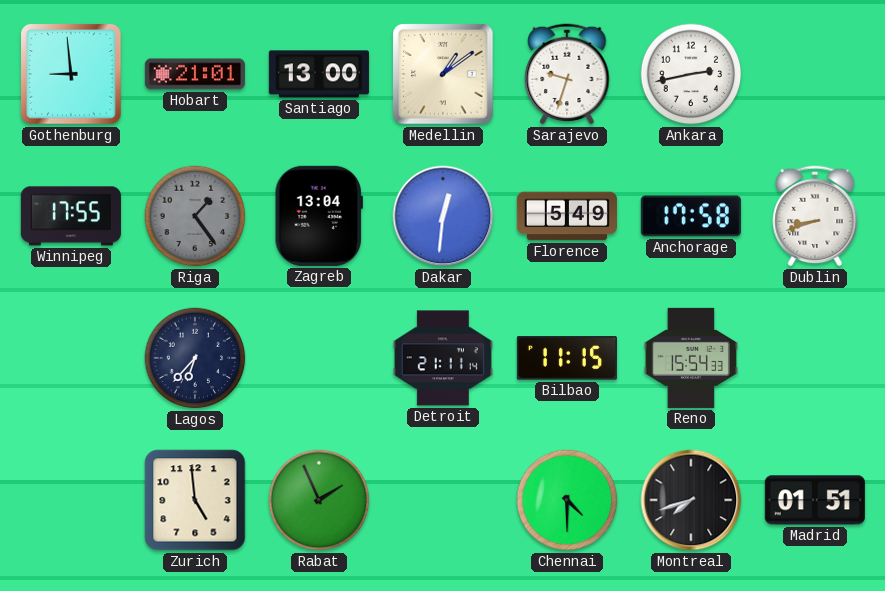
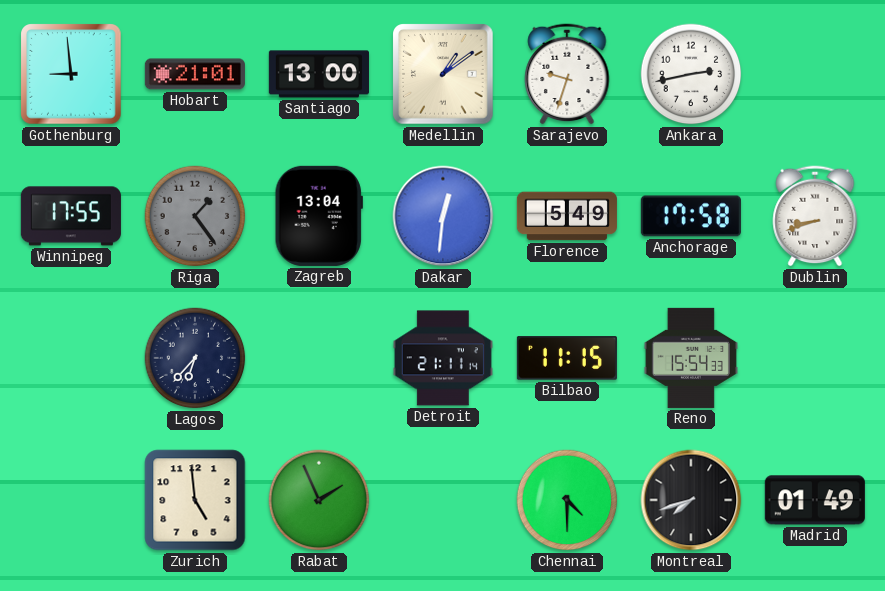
Madrid: 01:51 -> 01:49
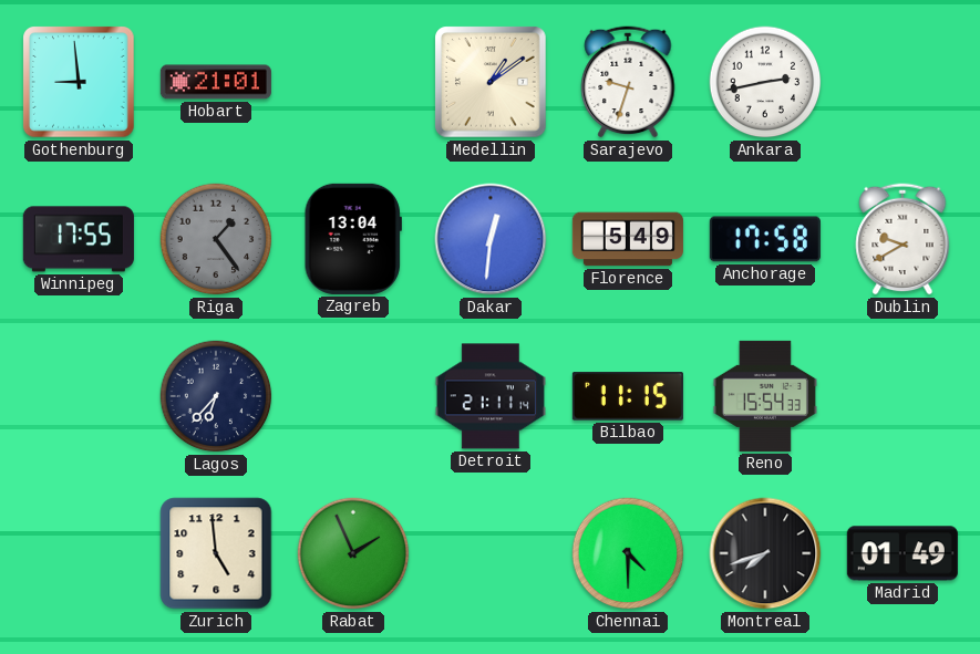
Santiago: 13:00 -> none
Dublin: 8:42 -> 9:40
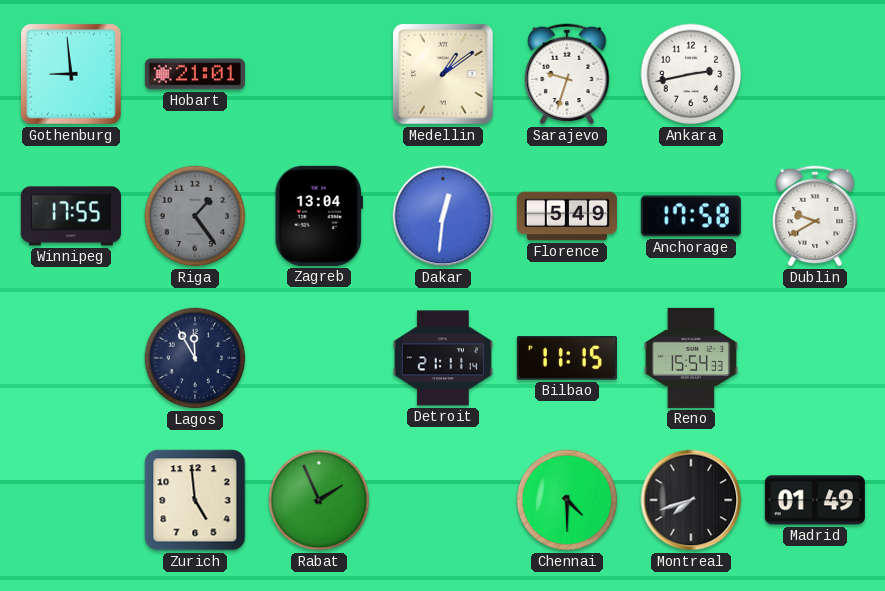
Lagos: 6:37 -> 11:55
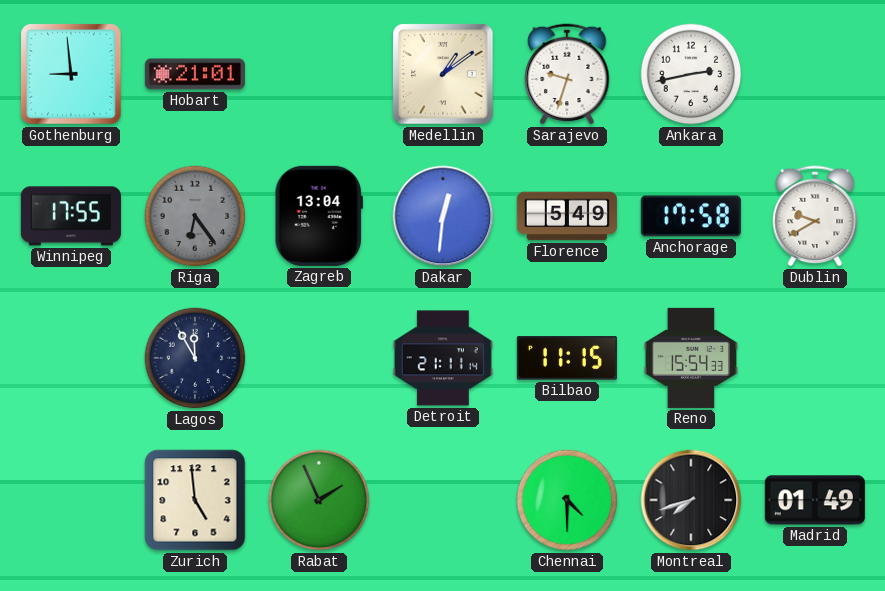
Riga: 1:24 -> 6:24
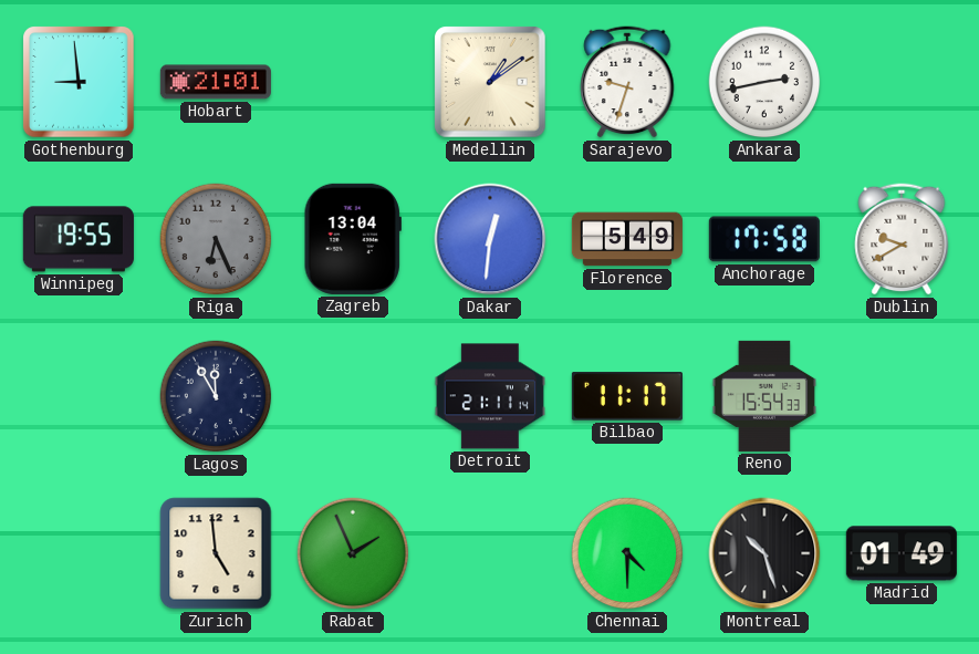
Winnipeg: 17:55 -> 19:55
Riga: 6:24 -> 6:26
Bilbao: 11:15 -> 11:17
Montreal: 7:42 -> 10:27
